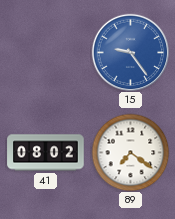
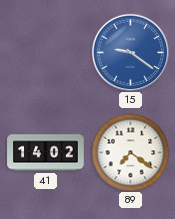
15: 9:24 -> 9:21
41: 08:02 -> 14:02
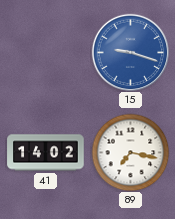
15: 9:21 -> 9:18
89: 7:21 -> 7:17
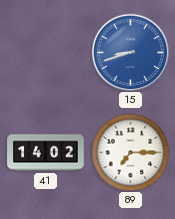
15: 9:18 -> 8:42
89: 7:17 -> 7:15
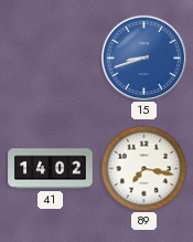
89: 7:15 -> 7:17
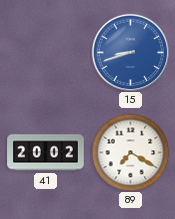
41: 14:02 -> 20:02
89: 7:17 -> 7:20
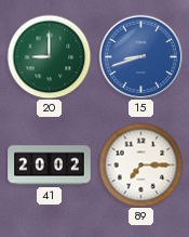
20: none -> 9:00
89: 7:20 -> 7:15
